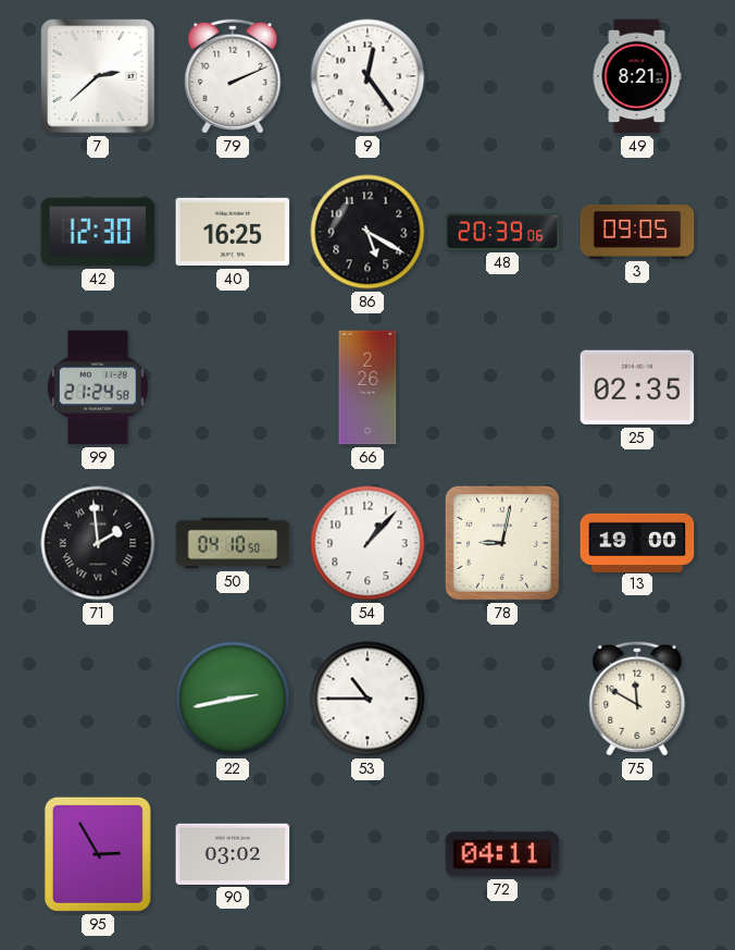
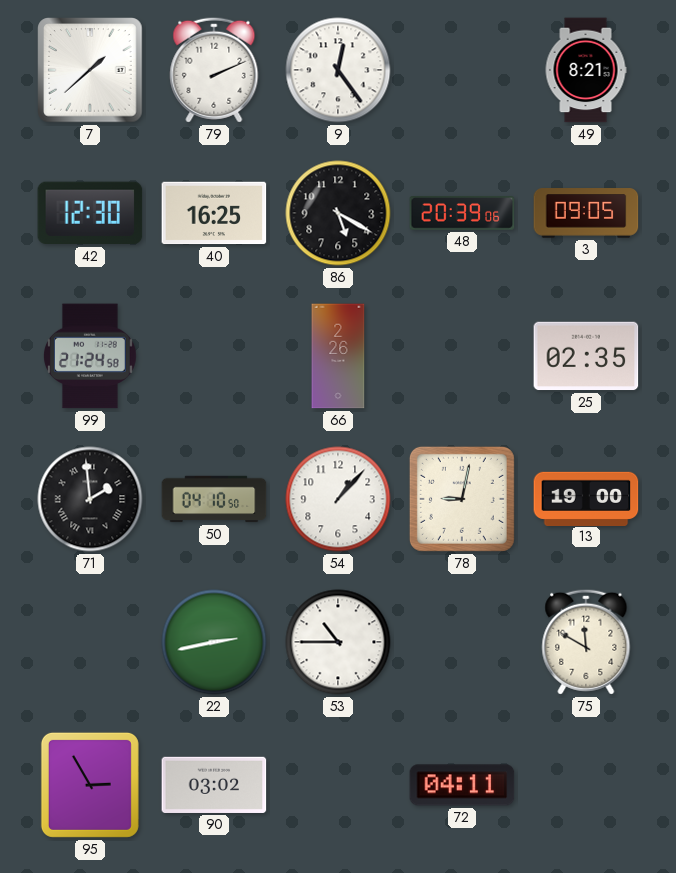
7: 2:38 -> 1:38
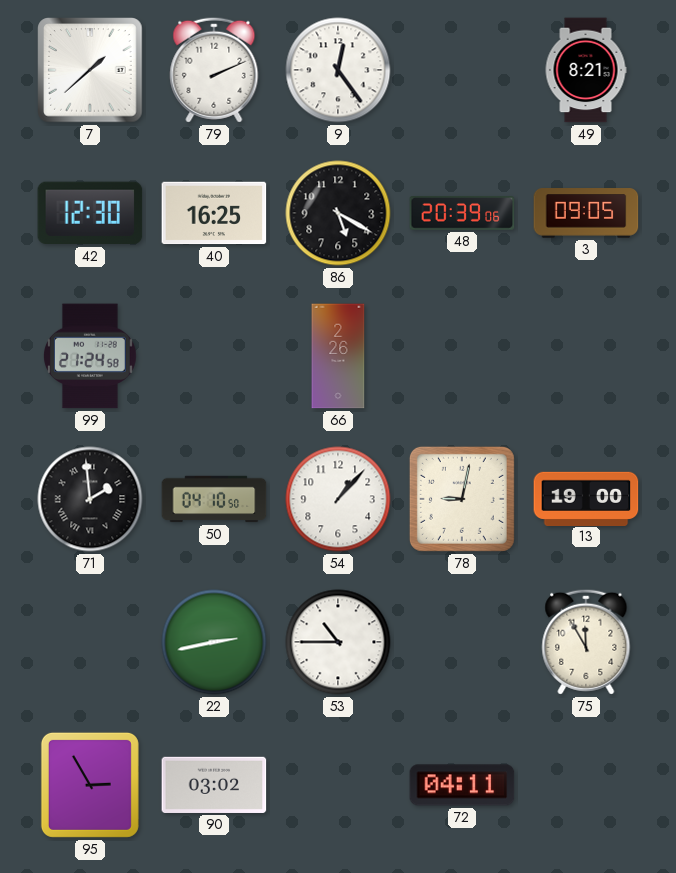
25: 02:35 -> none
75: 11:50 -> 11:55
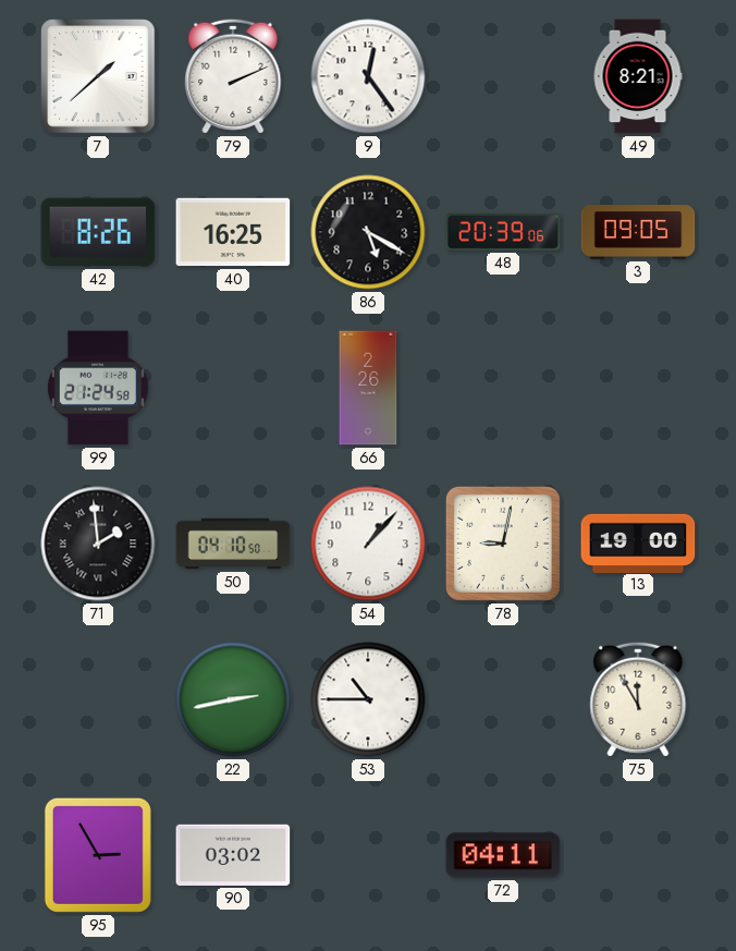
42: 12:30 -> 8:26
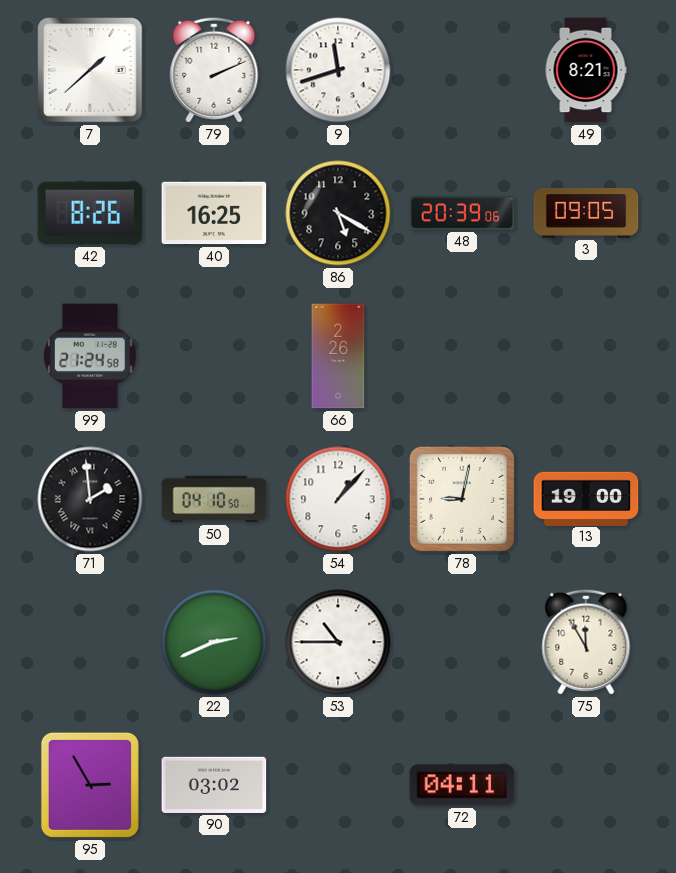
9: 12:24 -> 11:42
22: 2:43 -> 2:41
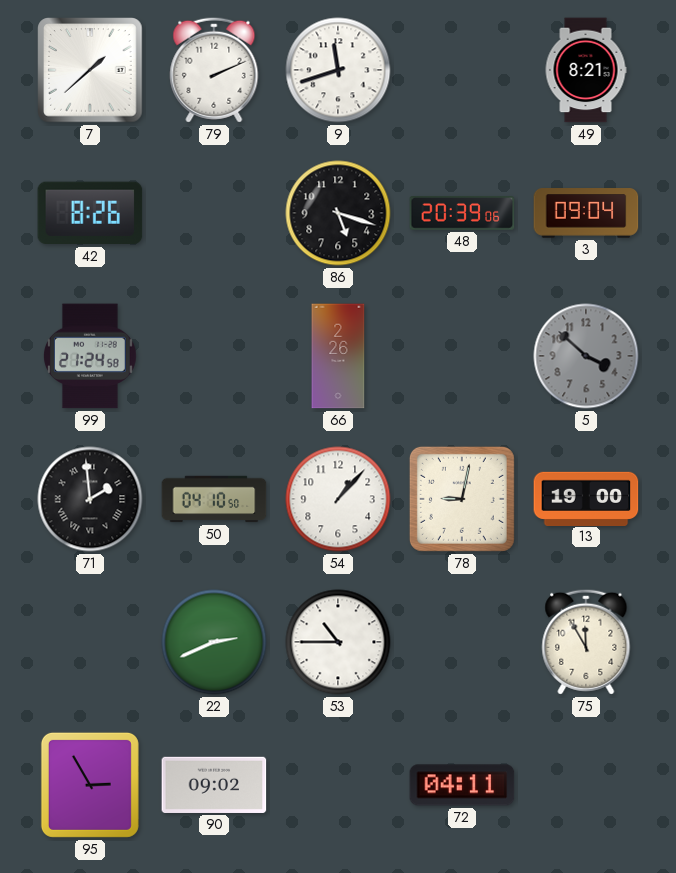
40: 16:25 -> none
86: 5:20 -> 5:18
3: 09:05 -> 09:04
5: none -> 3:52
90: 03:02 -> 09:02
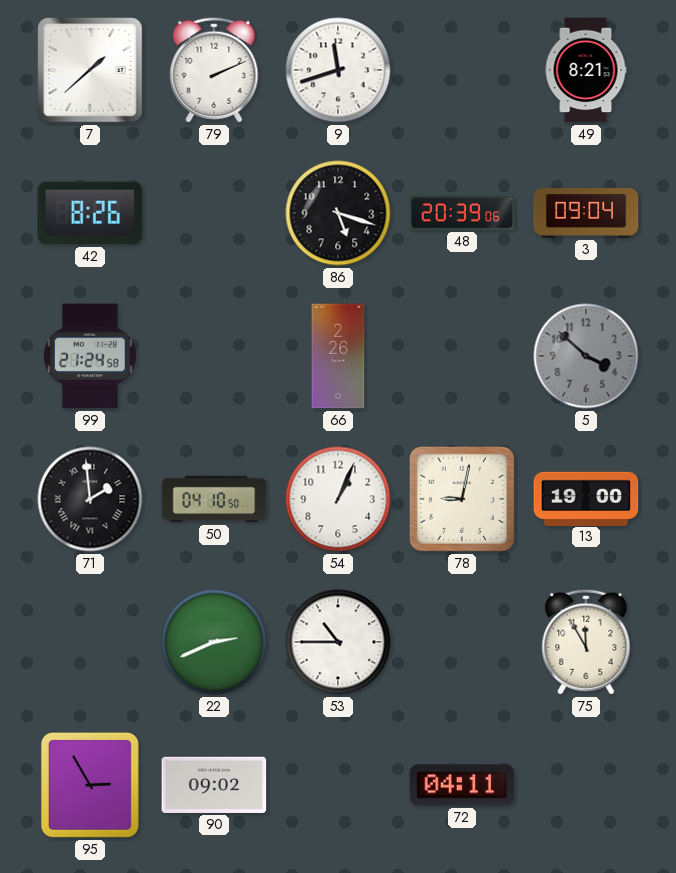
54: 1:07 -> 1:04
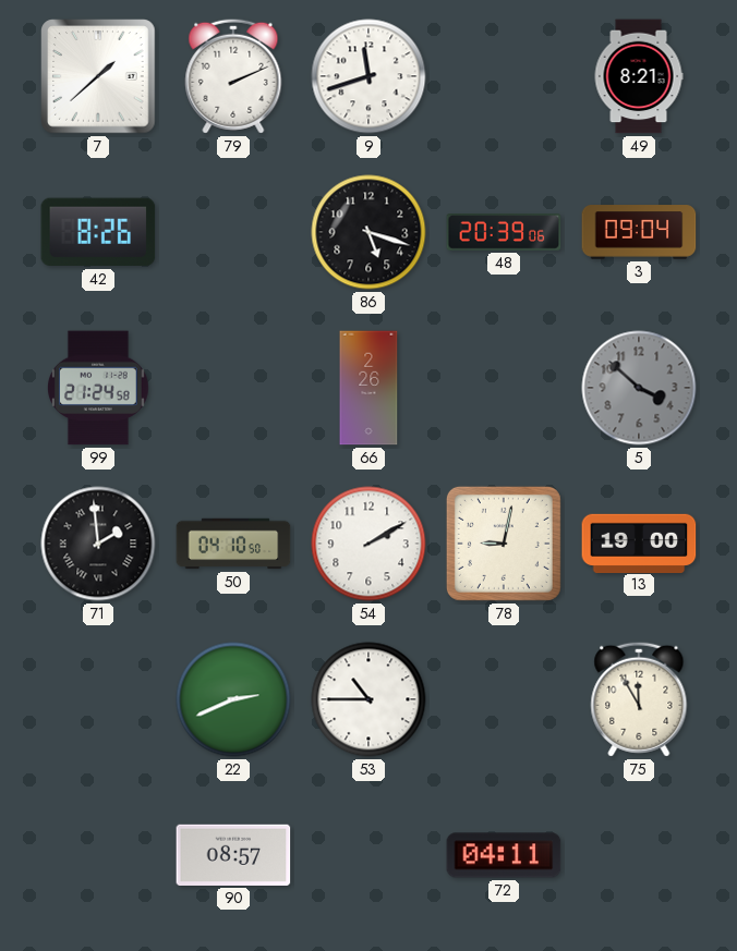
54: 1:04 -> 2:10
95: 2:55 -> none
90: 09:02 -> 08:57
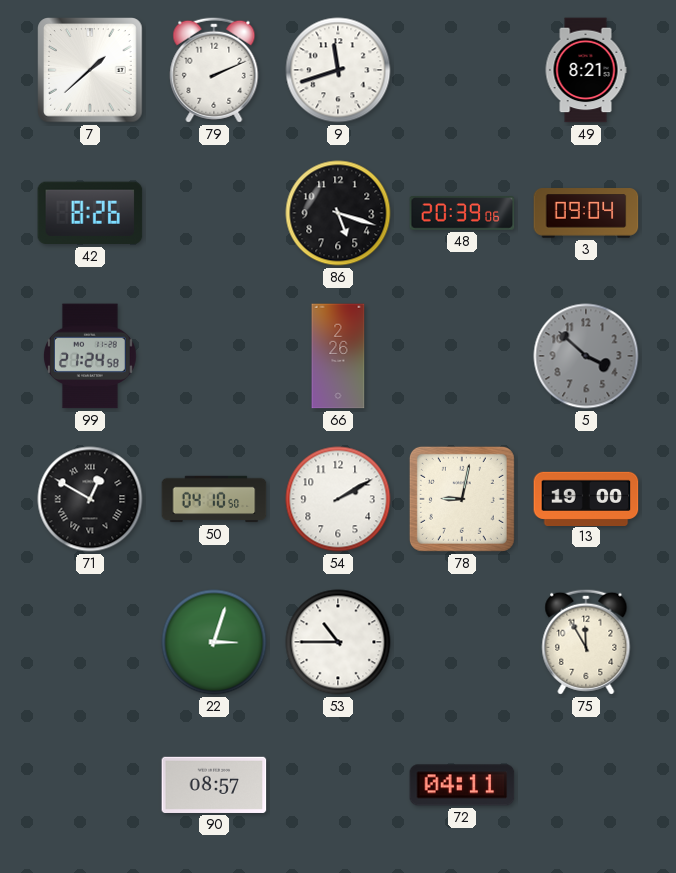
71: 1:59 -> 12:50
22: 2:41 -> 3:03
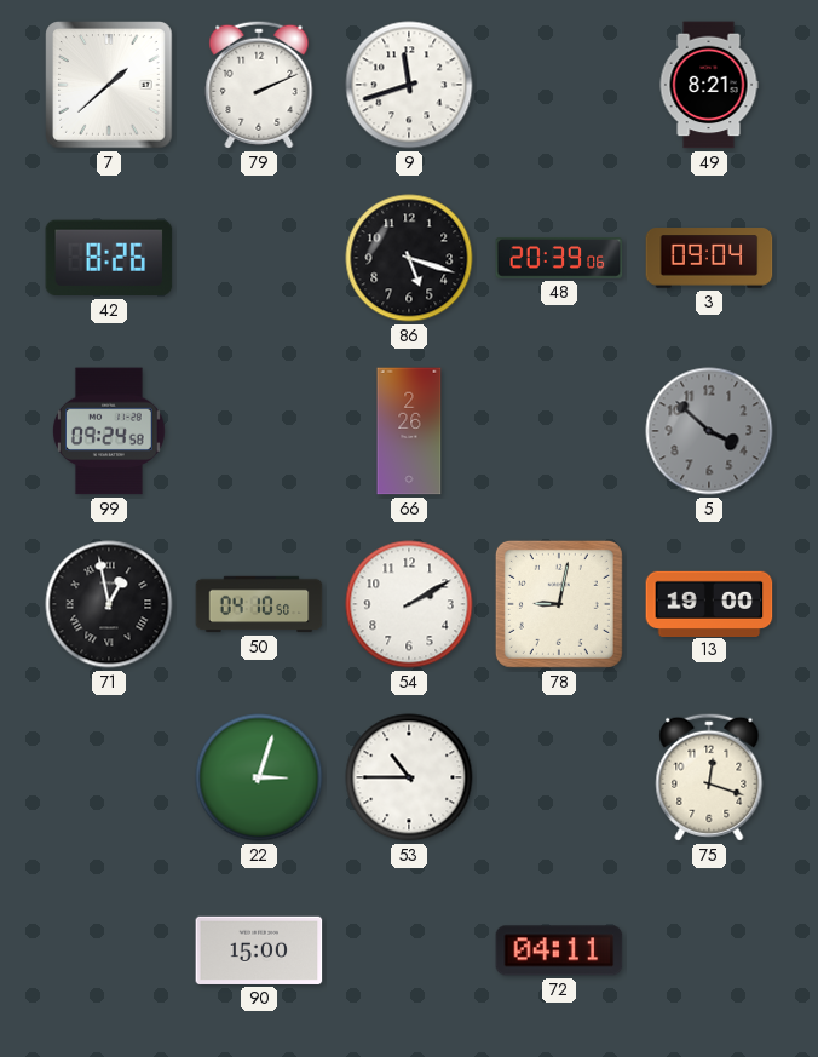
99: 21:24 -> 09:24
71: 12:50 -> 12:58
75: 11:55 -> 12:18
90: 08:57 -> 15:00
